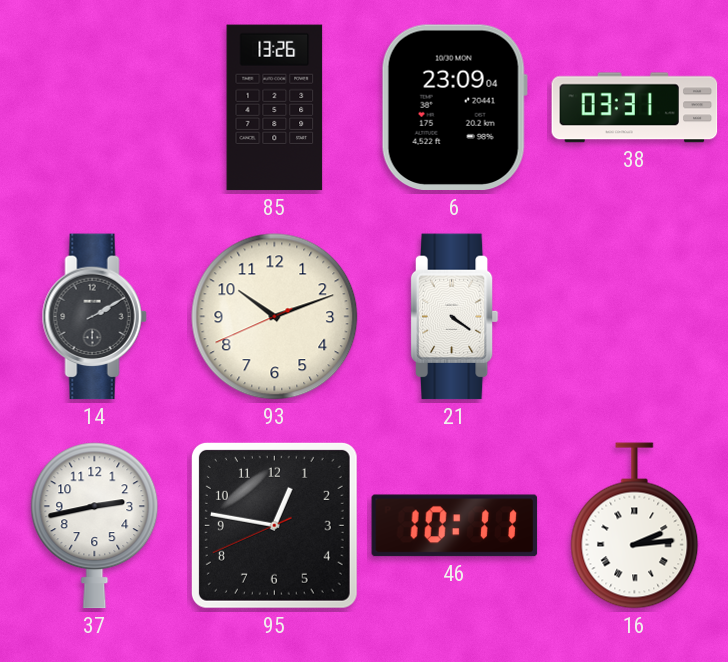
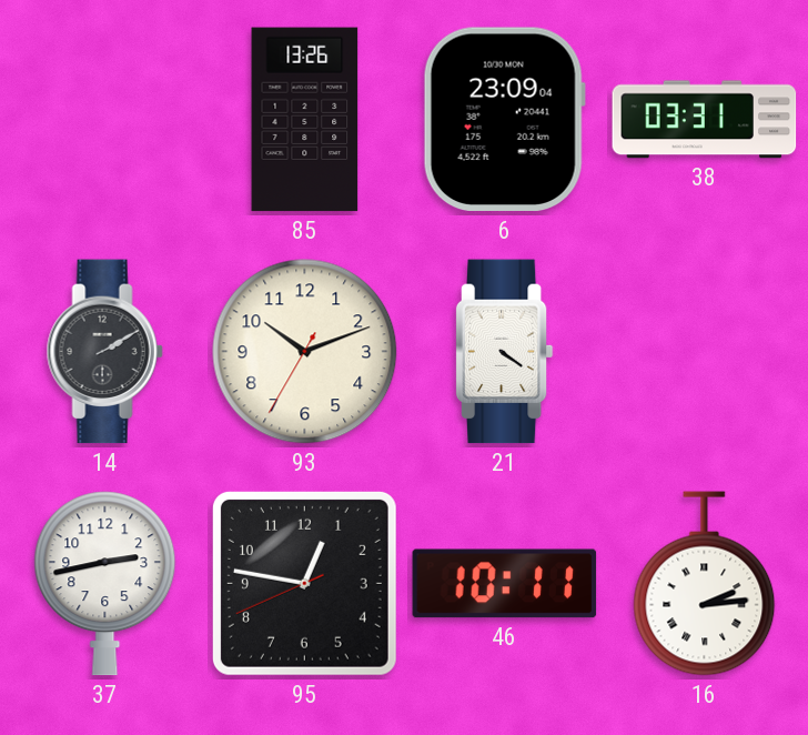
93: 10:11:41 -> 10:11:35
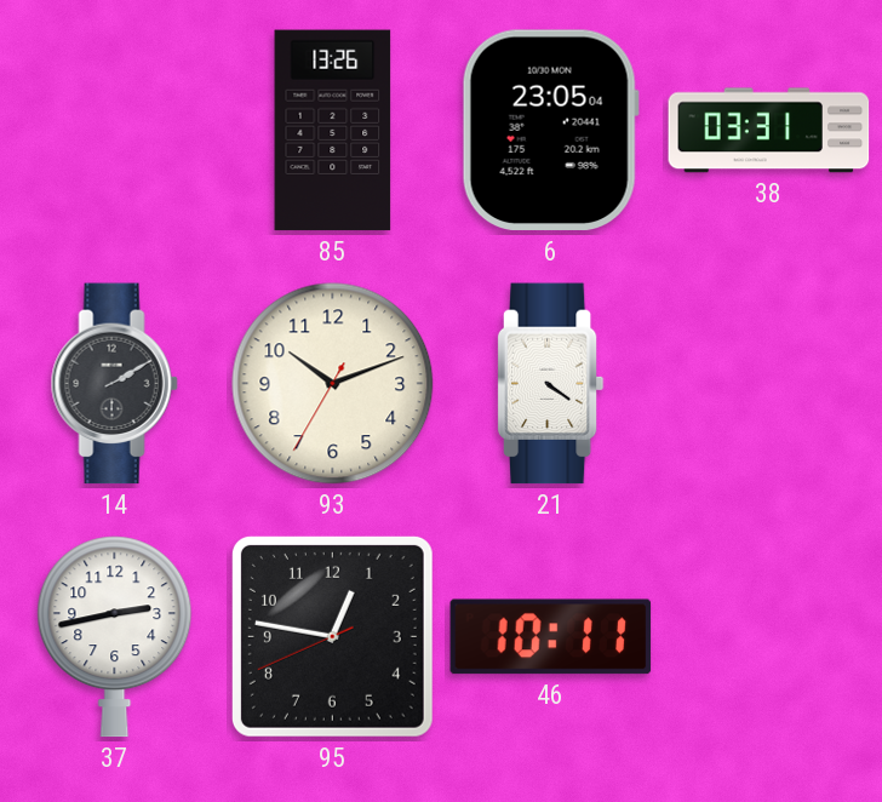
6: 23:09 -> 23:05
16: 2:14 -> none
